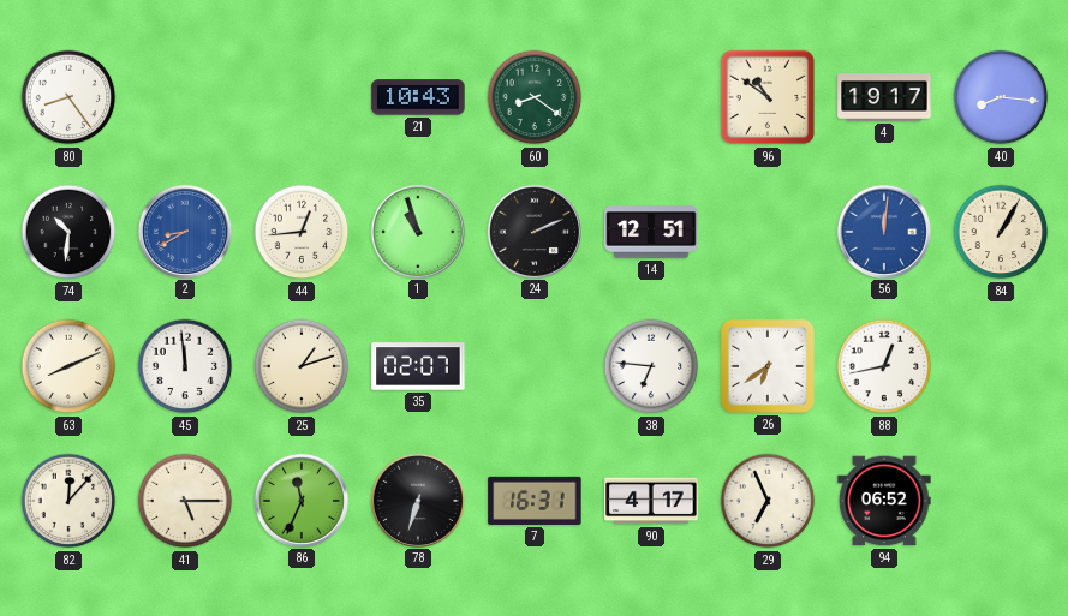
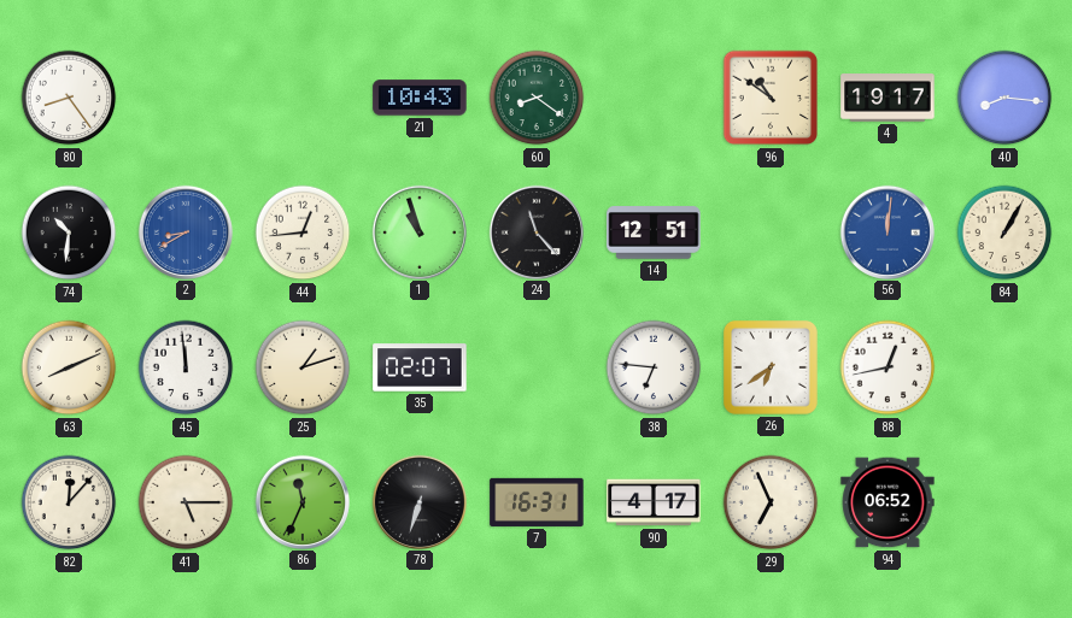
24: 2:11 -> 11:23
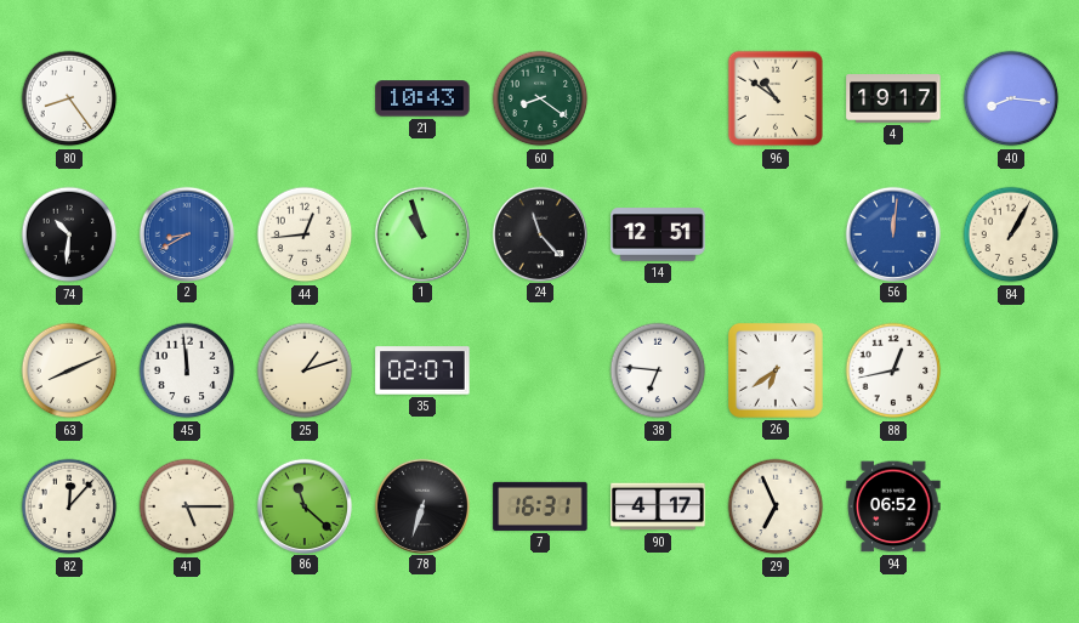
86: 11:34 -> 11:22
